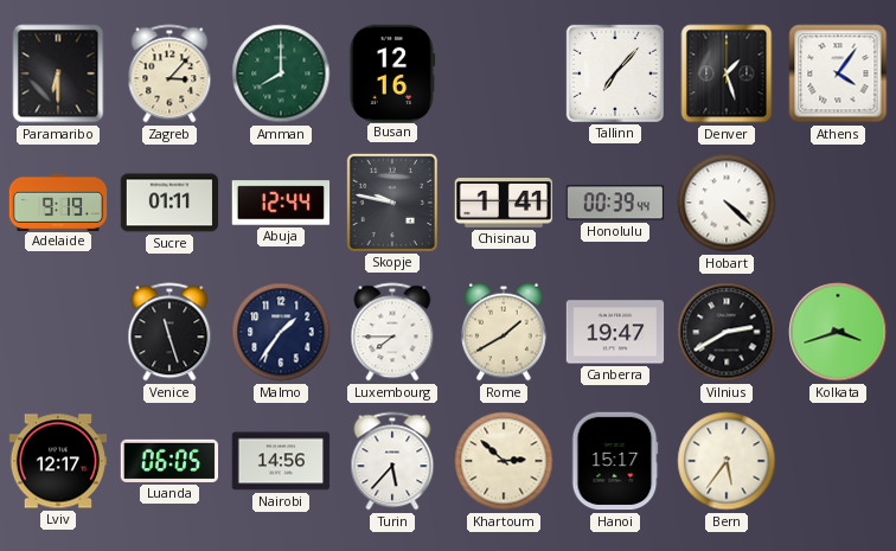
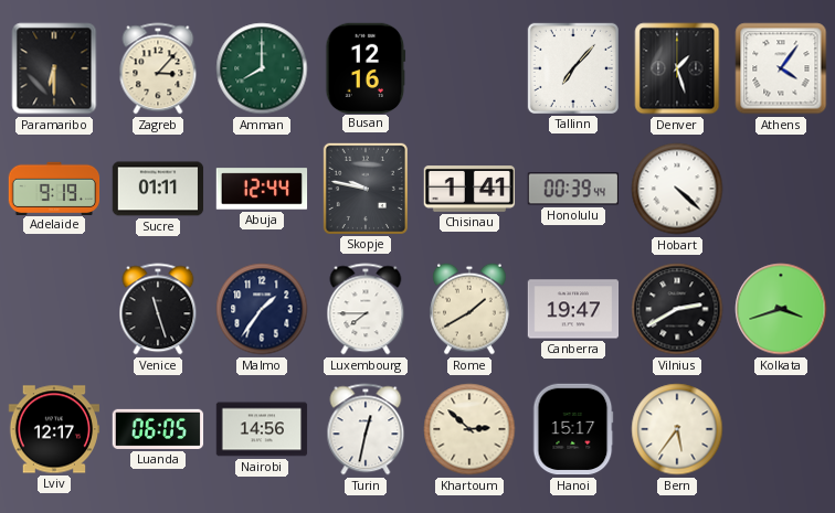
Turin: 5:37 -> 12:32
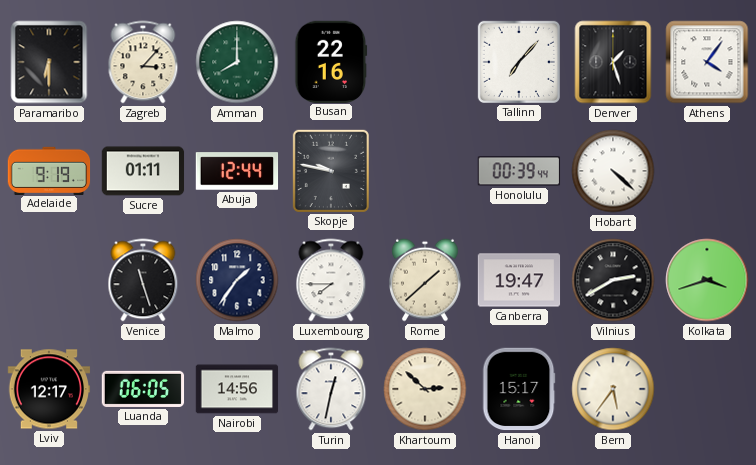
Busan: 12:16 -> 22:16
Chisinau: 1:41 -> none
Rome: 1:40 -> 1:38
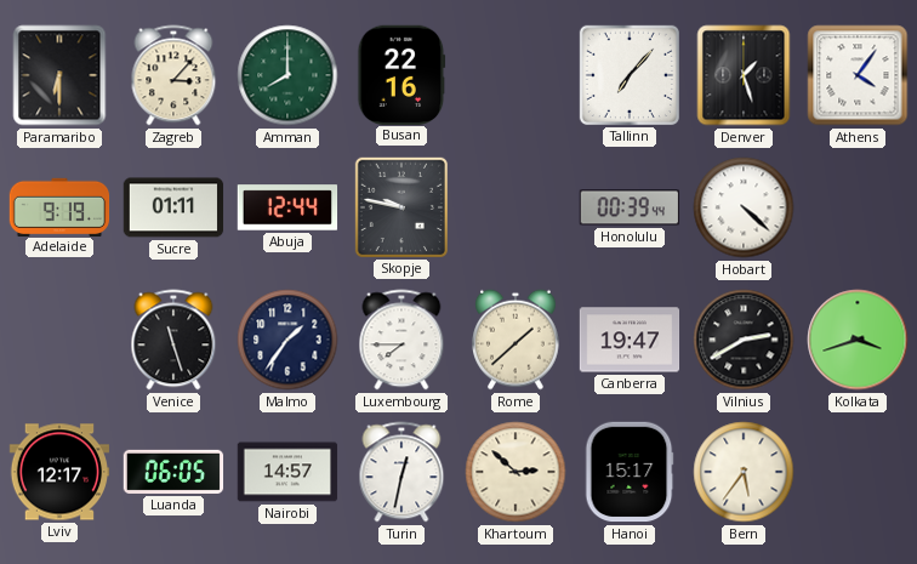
Nairobi: 14:56 -> 14:57
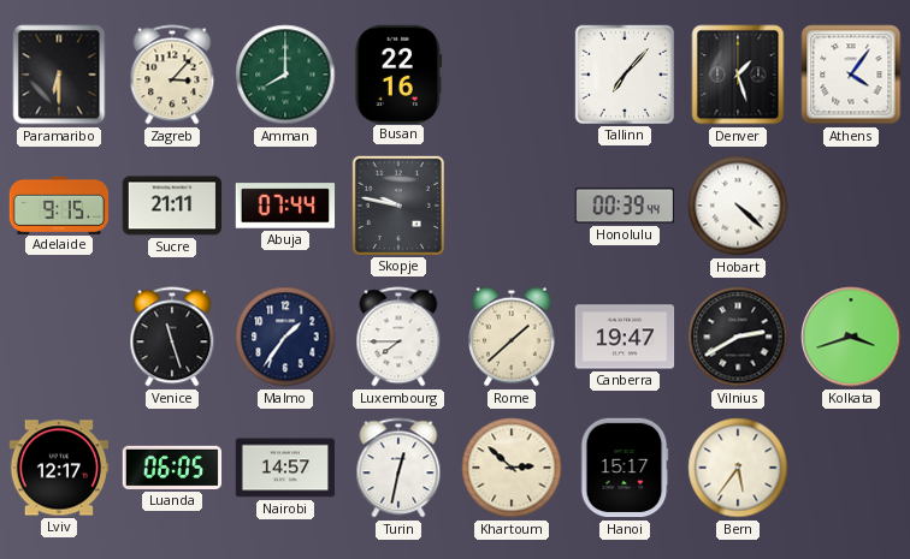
Adelaide: 9:19 -> 9:15
Sucre: 01:11 -> 21:11
Abuja: 12:44 -> 07:44
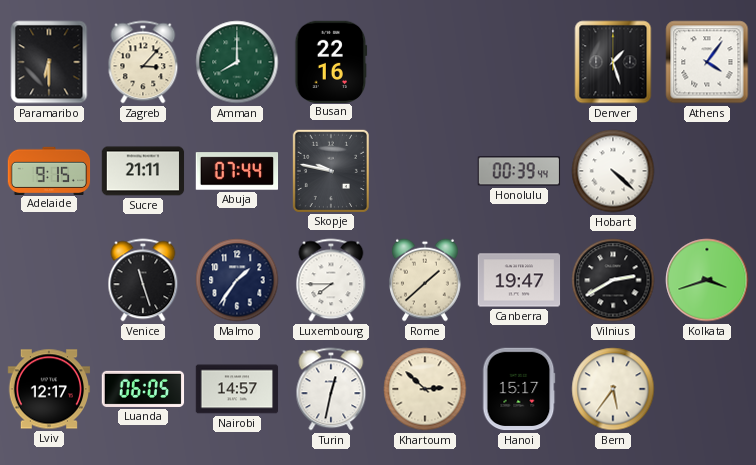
Tallinn: 7:07 -> none
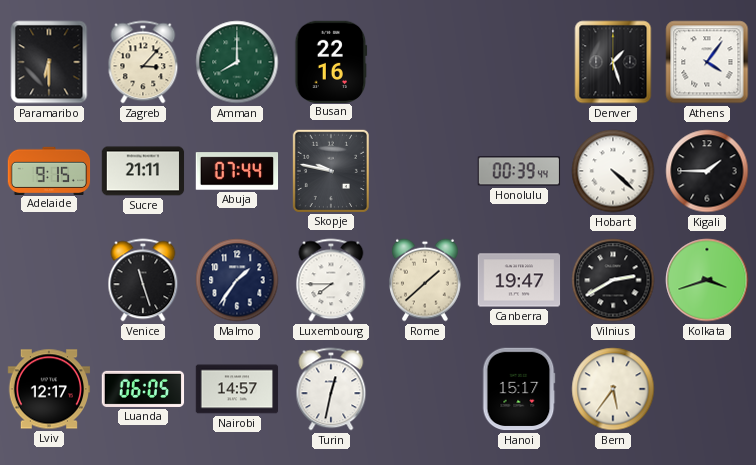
Kigali: none -> 1:45
Khartoum: 2:52 -> none
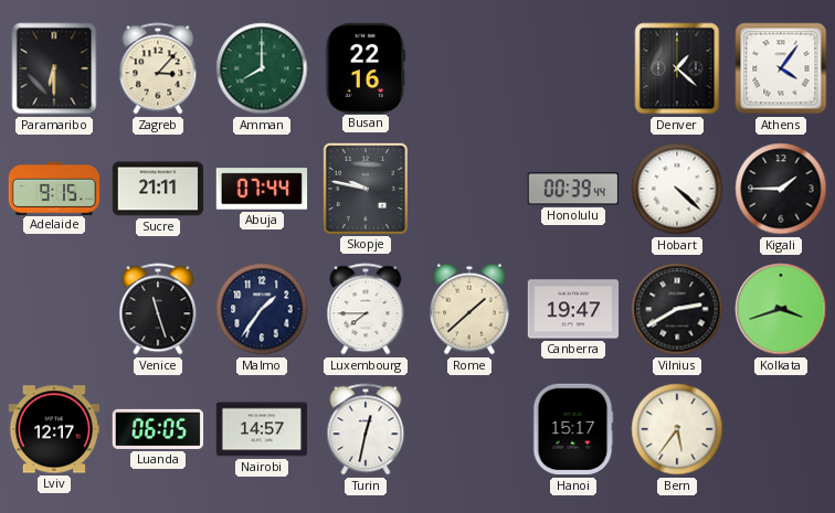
Denver: 1:27 -> 1:22
